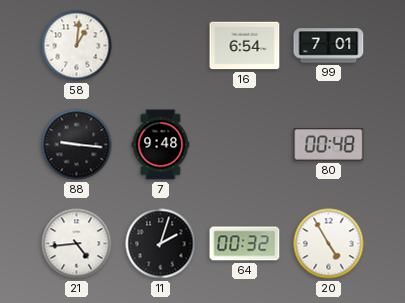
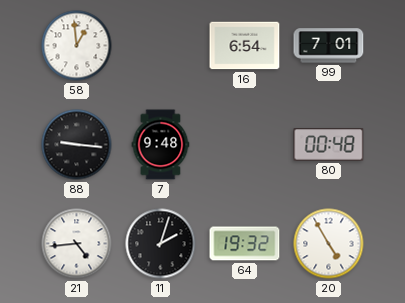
58: 1:01 -> 12:59
64: 00:32 -> 19:32
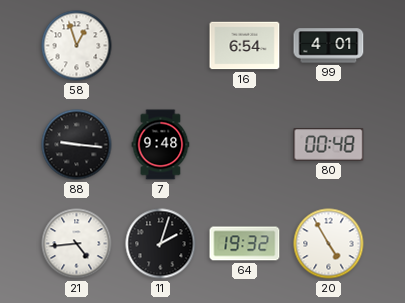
58: 12:59 -> 12:57
99: 7:01 -> 4:01
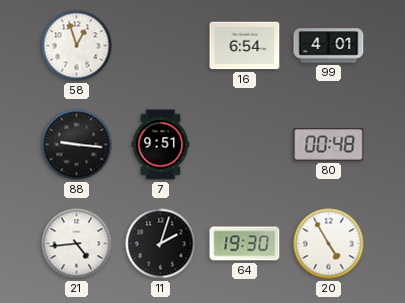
7: 9:48 -> 9:51
64: 19:32 -> 19:30
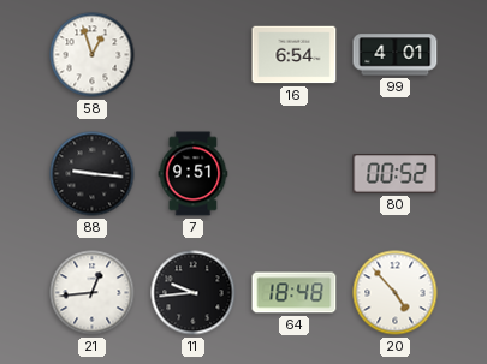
80: 00:48 -> 00:52
21: 4:44 -> 12:44
11: 2:03 -> 9:44
64: 19:30 -> 18:48
20: 4:55 -> 4:53
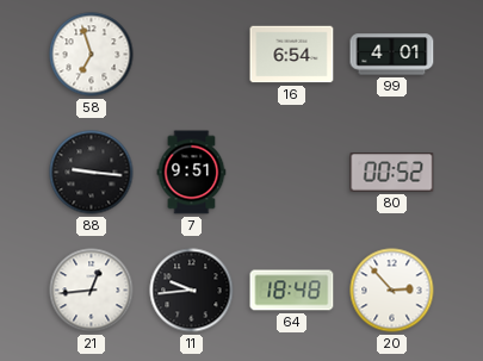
58: 12:57 -> 6:57
20: 4:53 -> 2:53
